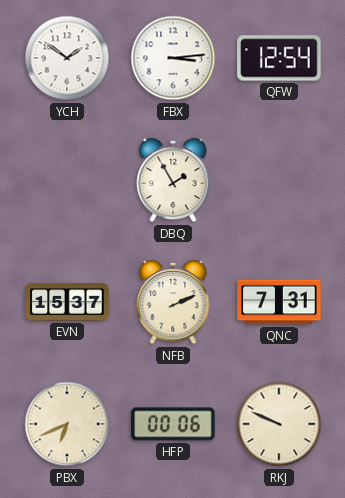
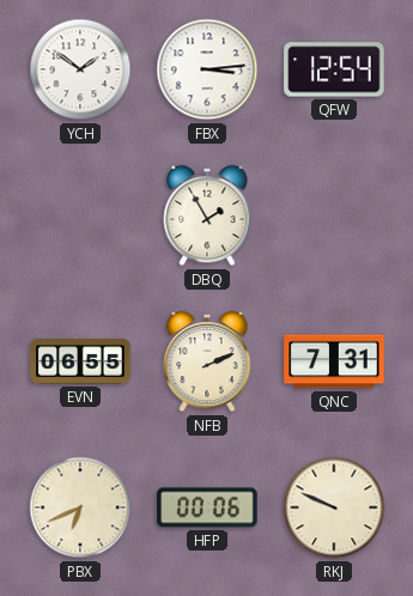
EVN: 15:37 -> 06:55
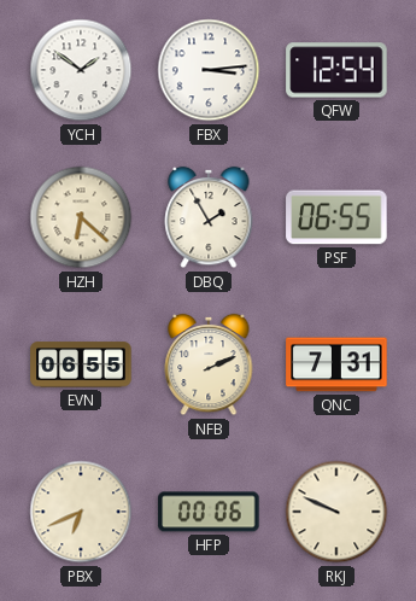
HZH: none -> 6:22
PSF: none -> 06:55
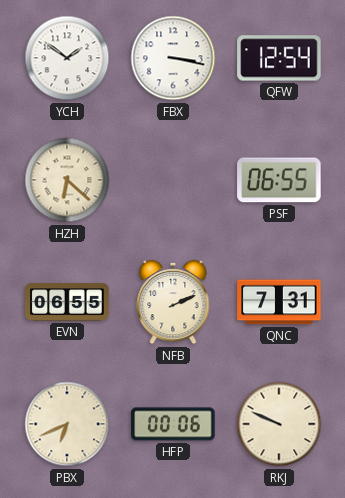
FBX: 3:14 -> 3:17
DBQ: 1:55 -> none
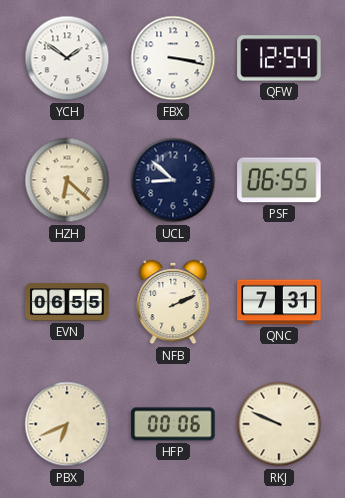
UCL: none -> 8:52
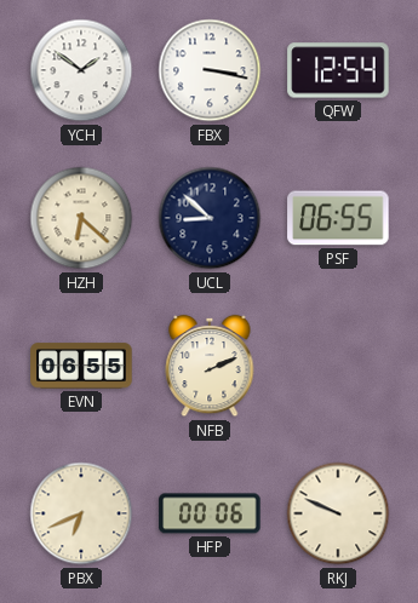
QNC: 7:31 -> none
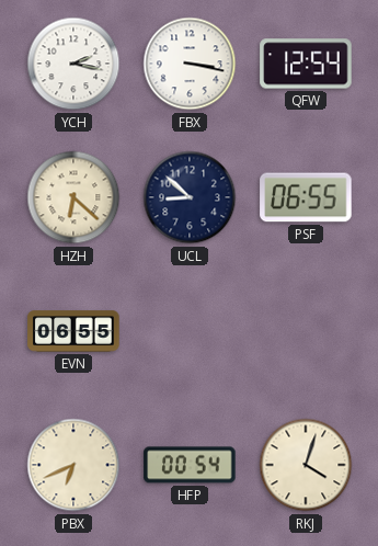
YCH: 1:51 -> 2:17
NFB: 2:11 -> none
HFP: 00:06 -> 00:54
RKJ: 9:49 -> 4:03
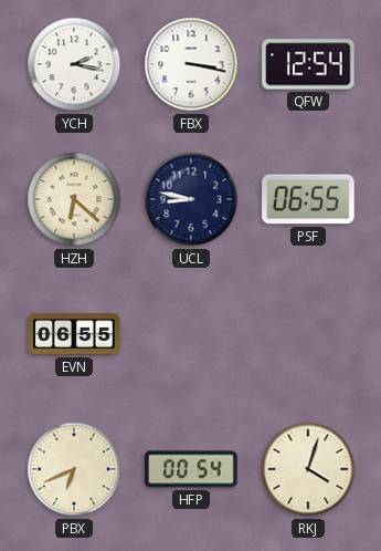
UCL: 8:52 -> 8:47
